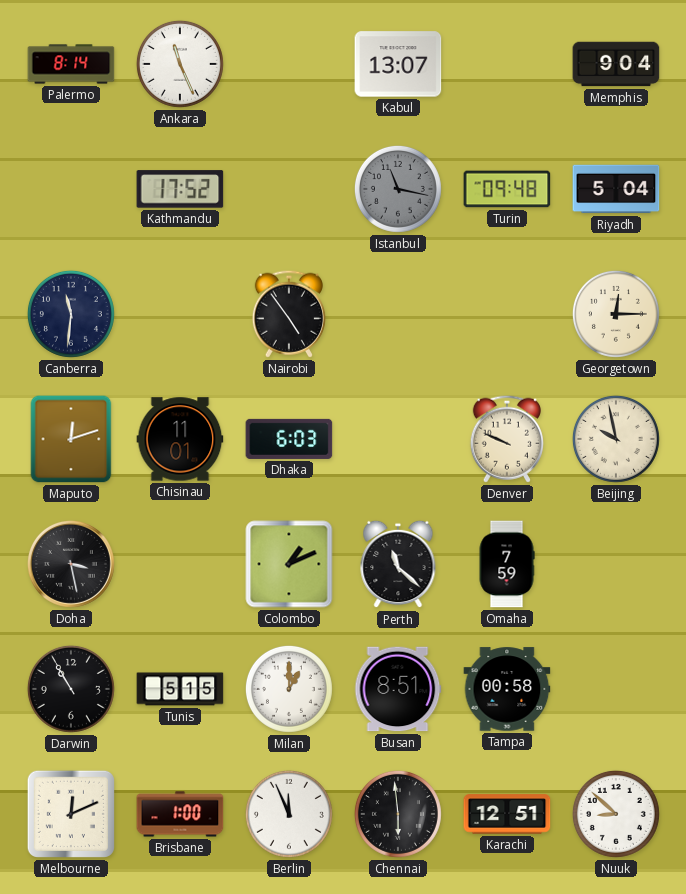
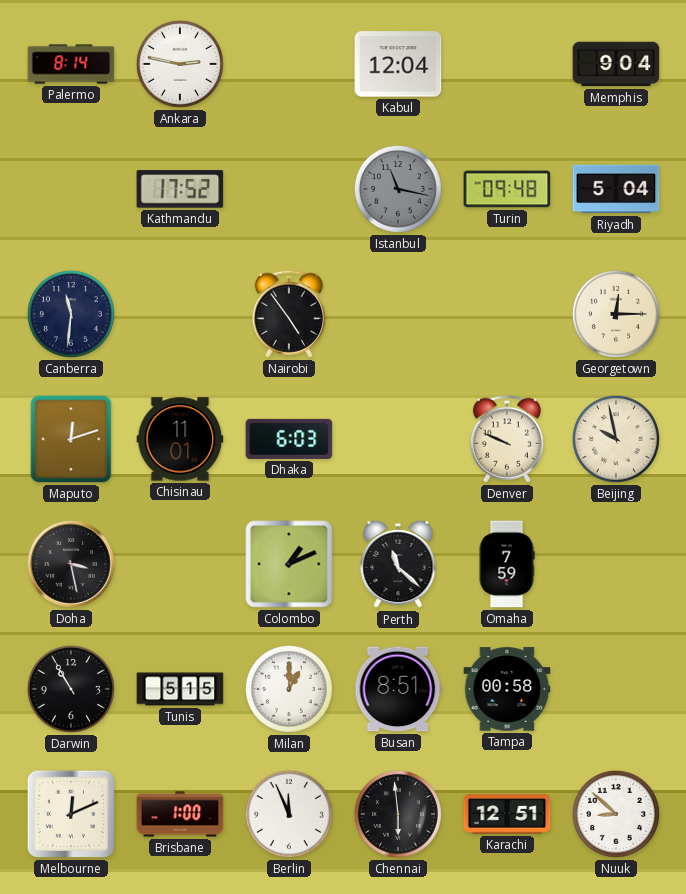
Ankara: 11:26 -> 2:47
Kabul: 13:07 -> 12:04
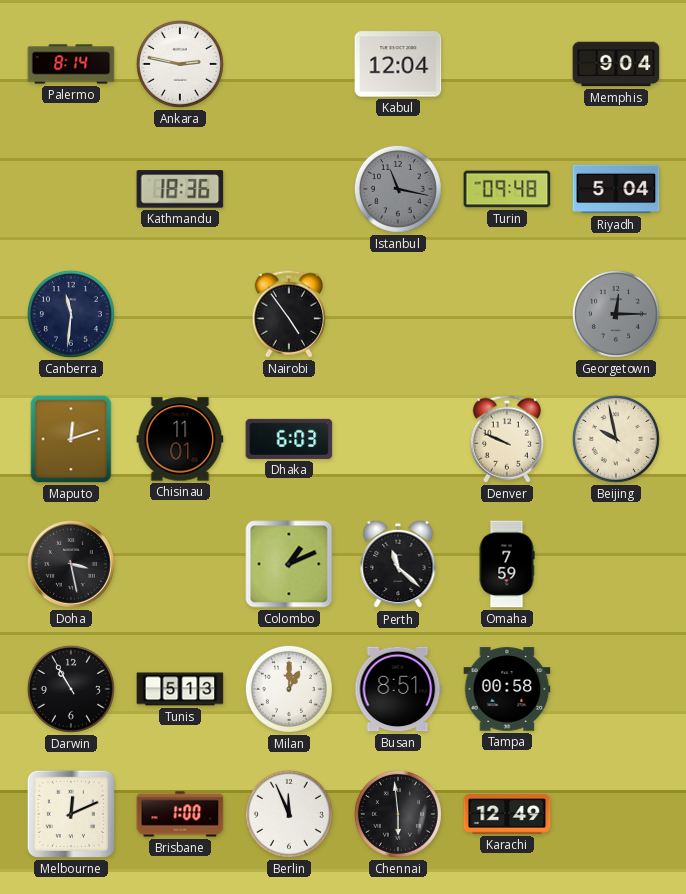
Kathmandu: 17:52 -> 18:36
Georgetown dial: cream -> grey
Tunis: 5:15 -> 5:13
Karachi: 12:51 -> 12:49
Nuuk: 8:52 -> none
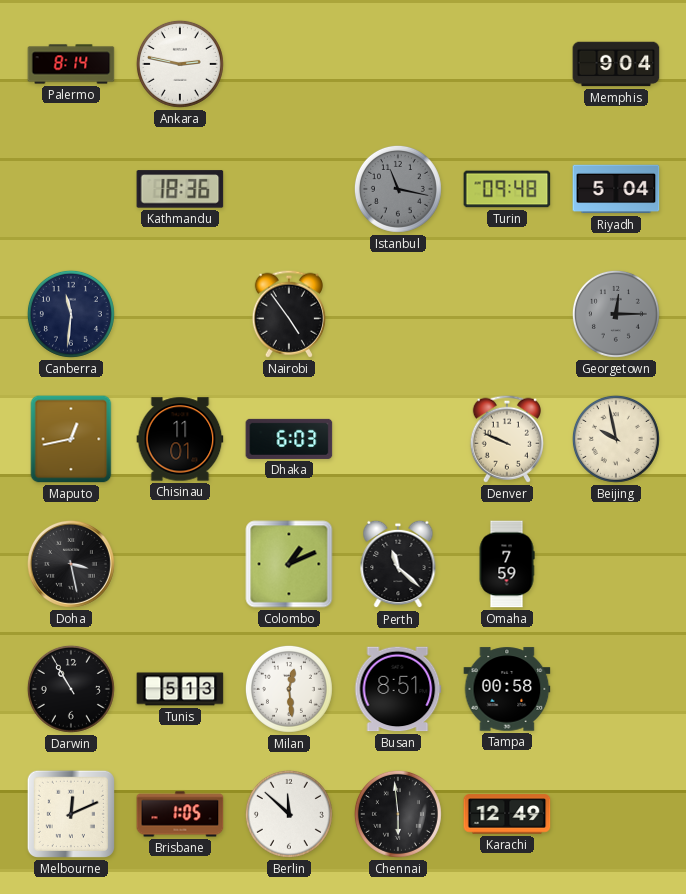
Kabul: 12:04 -> none
Maputo: 12:12 -> 12:43
Milan: 1:00 -> 12:29
Brisbane: 1:00 -> 1:05
Berlin: 11:56 -> 11:52
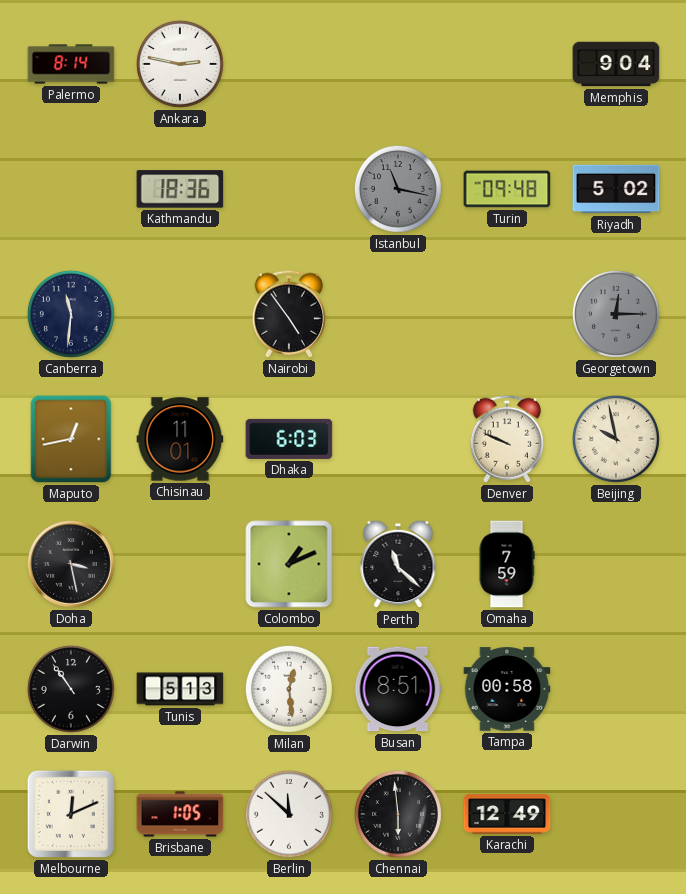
Riyadh: 5:04 -> 5:02
Darwin: 10:55 -> 10:54
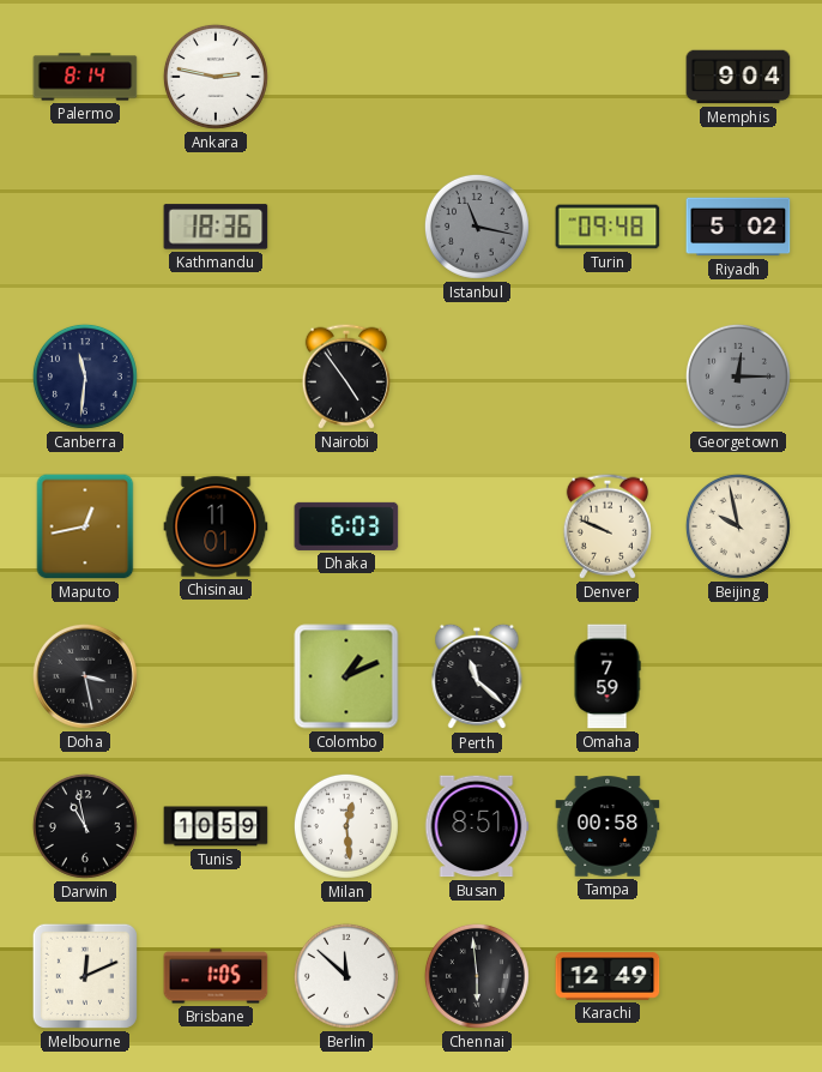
Darwin: 10:54 -> 10:58
Tunis: 5:13 -> 10:59
